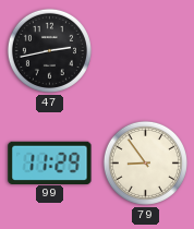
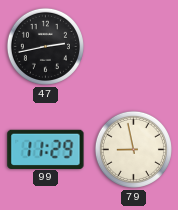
79: 8:54 -> 8:58
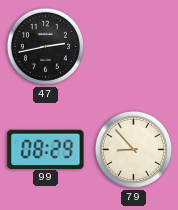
99: 11:29 -> 08:29
79: 8:58 -> 8:53
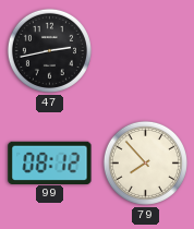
99: 08:29 -> 08:12
79: 8:53 -> 7:53
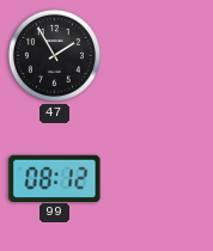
47: 2:43 -> 1:55
79: 7:53 -> none
